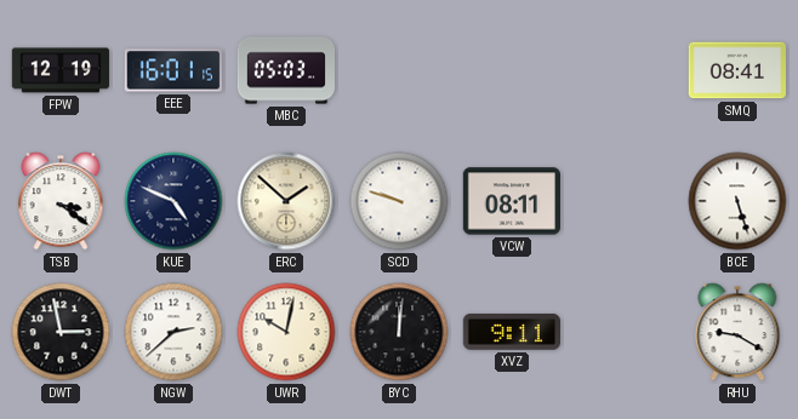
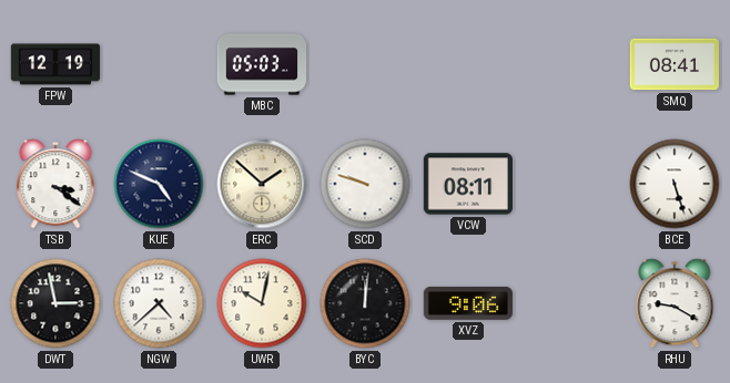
EEE: 16:01 -> none
NGW: 2:38 -> 4:38
XVZ: 9:11 -> 9:06
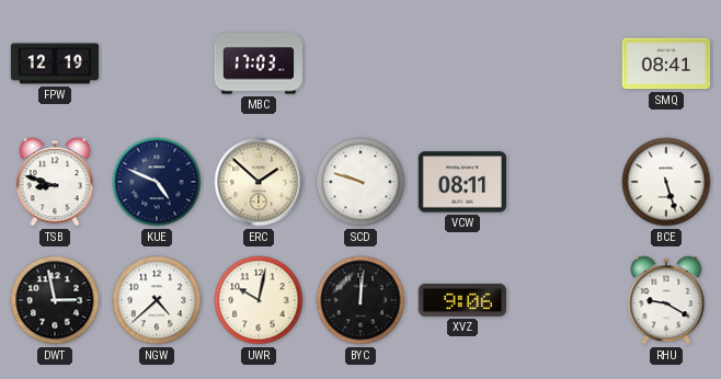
MBC: 05:03 -> 17:03
TSB: 3:21 -> 8:48
